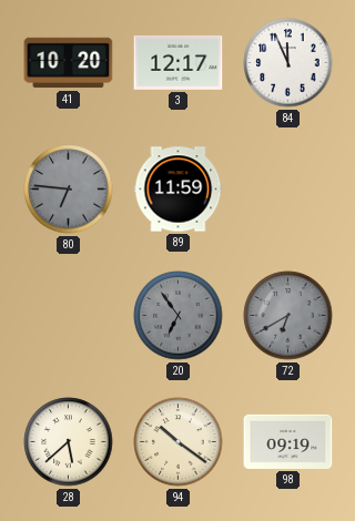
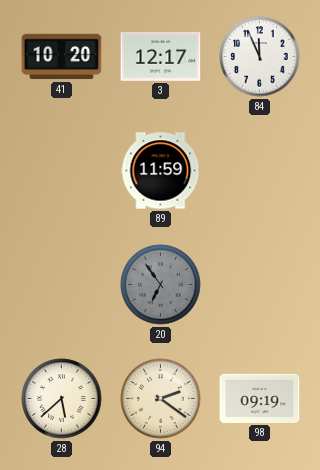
80: 6:46 -> none
72: 6:40 -> none
94: 10:21 -> 2:21
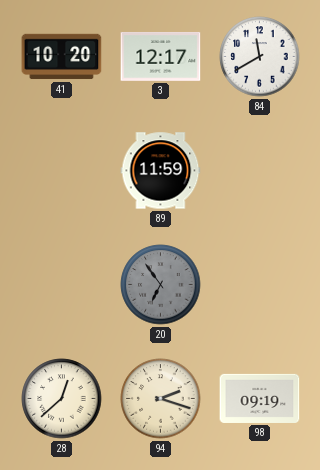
84: 11:56 -> 11:40
28: 5:38 -> 12:38
94: 2:21 -> 2:18
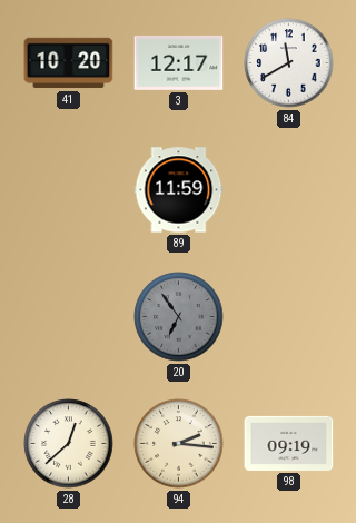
94: 2:18 -> 2:16
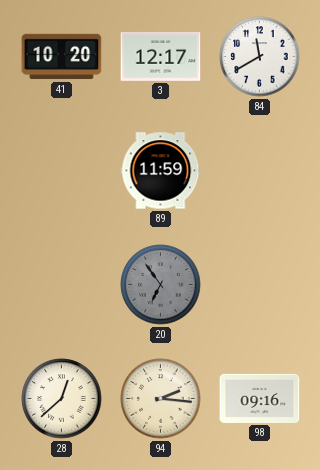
98: 09:19 -> 09:16
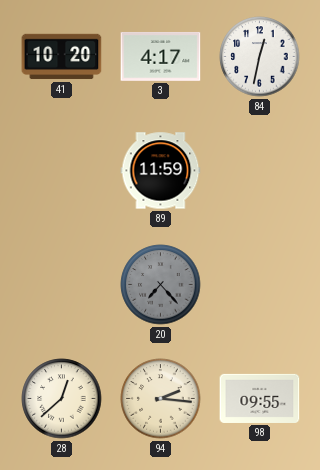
3: 12:17 -> 4:17
84: 11:40 -> 12:32
20: 6:54 -> 7:23
98: 09:16 -> 09:55
